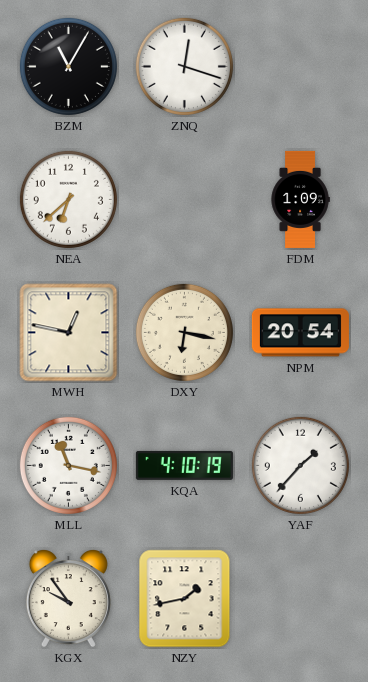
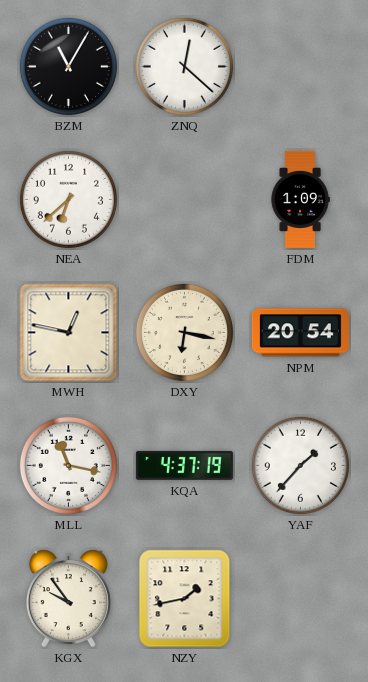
ZNQ: 12:18 -> 12:22
KQA: 4:10 -> 4:37
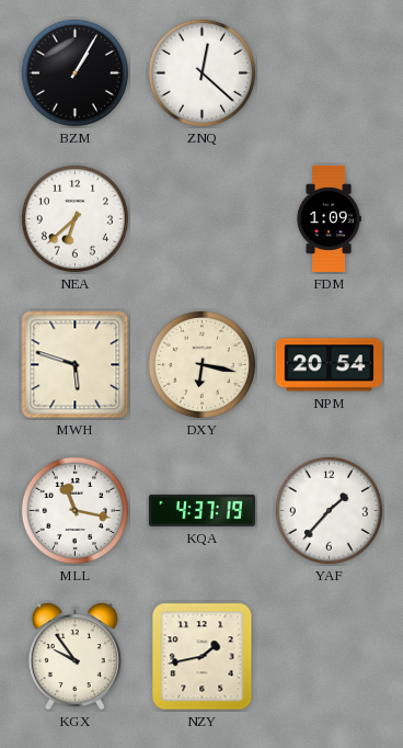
BZM: 11:05 -> 1:05
MWH: 12:47 -> 5:48
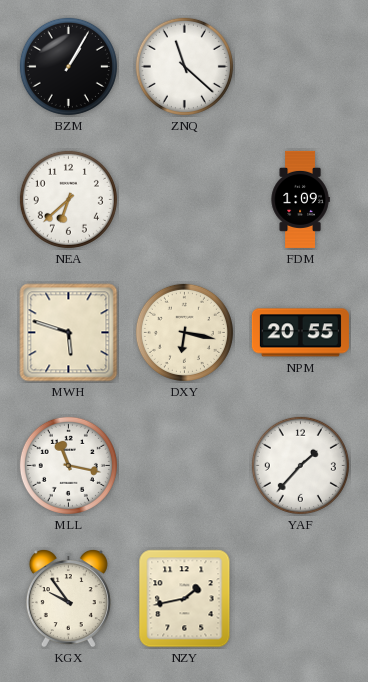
ZNQ: 12:22 -> 11:22
NPM: 20:54 -> 20:55
KQA: 4:37 -> none
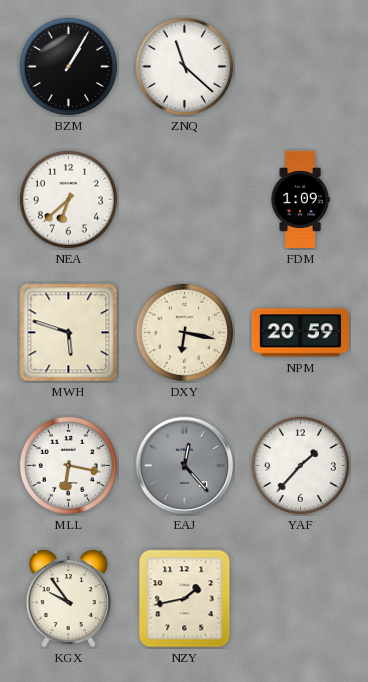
NPM: 20:55 -> 20:59
MLL: 11:17 -> 6:17
EAJ: none -> 12:23
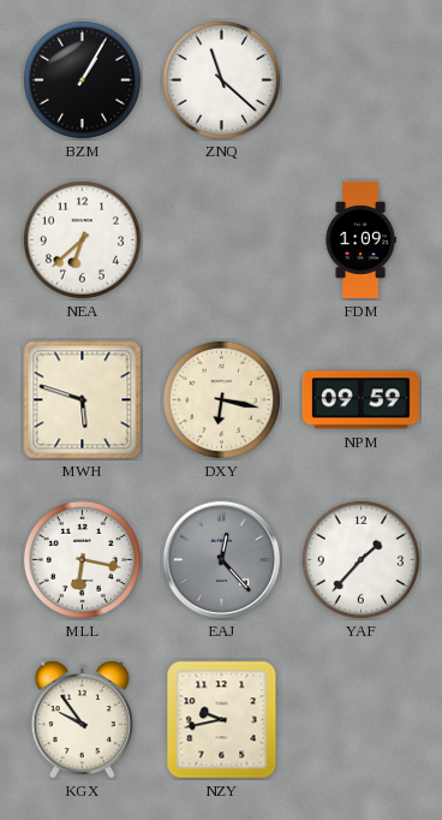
NPM: 20:59 -> 09:59
NZY: 1:43 -> 9:43
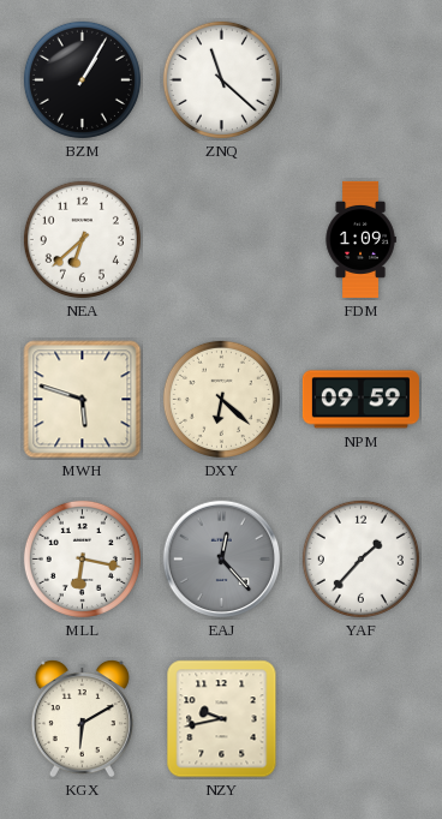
DXY: 6:17 -> 6:22
KGX: 9:54 -> 6:10
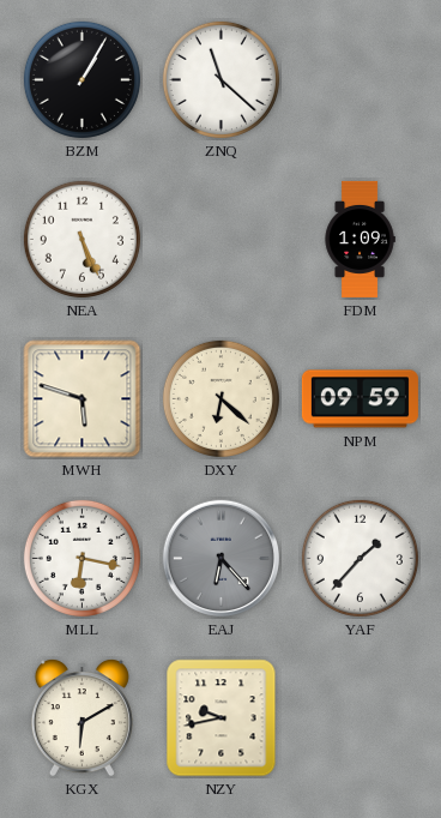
NEA: 6:38 -> 5:26
EAJ: 12:23 -> 6:23
